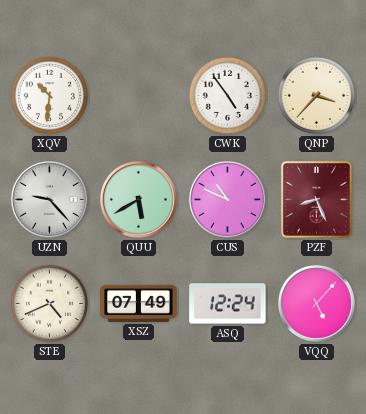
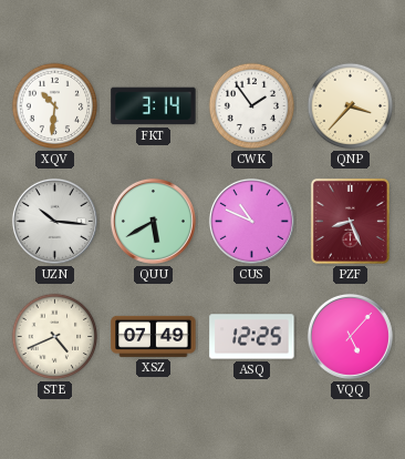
FKT: none -> 3:14
CWK: 4:54 -> 1:54
UZN: 9:23 -> 10:16
ASQ: 12:24 -> 12:25
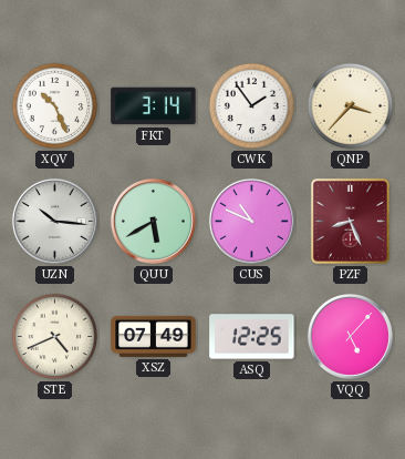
XQV: 10:31 -> 10:26
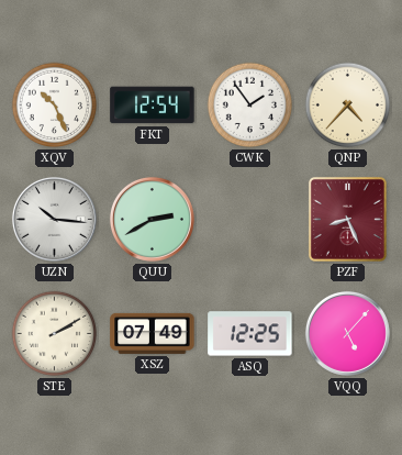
FKT: 3:14 -> 12:54
QNP: 3:37 -> 4:37
QUU: 5:40 -> 2:40
CUS: 10:49 -> none
STE: 4:41 -> 2:10
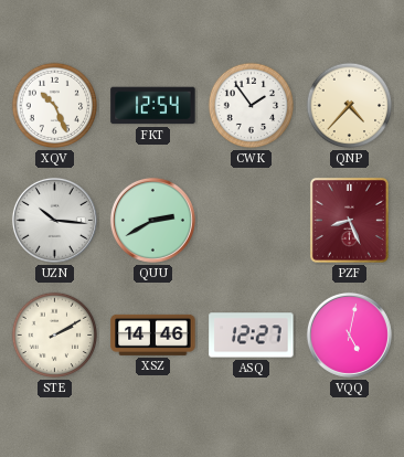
XSZ: 07:49 -> 14:46
ASQ: 12:25 -> 12:27
VQQ: 5:07 -> 5:02
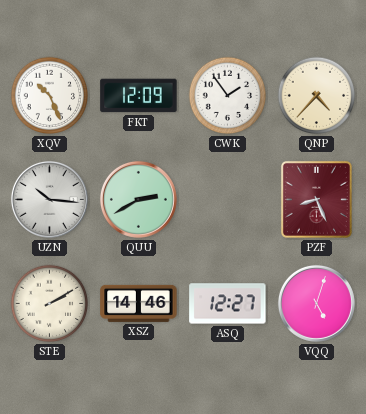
FKT: 12:54 -> 12:09
VQQ: 5:02 -> 5:03
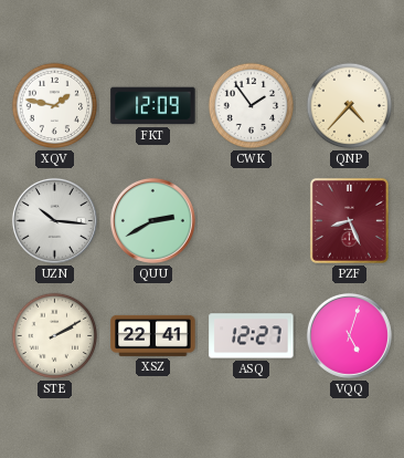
XQV: 10:26 -> 1:47
XSZ: 14:46 -> 22:41
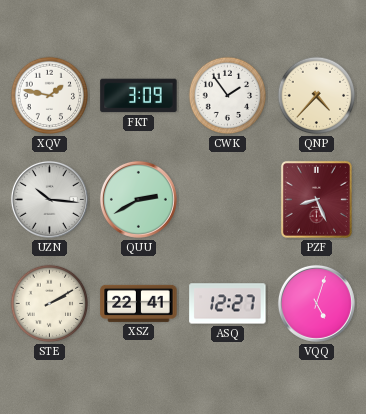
FKT: 12:09 -> 3:09
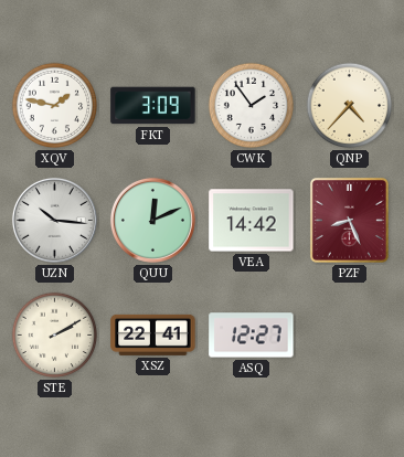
QUU: 2:40 -> 12:11
VEA: none -> 14:42
VQQ: 5:03 -> none
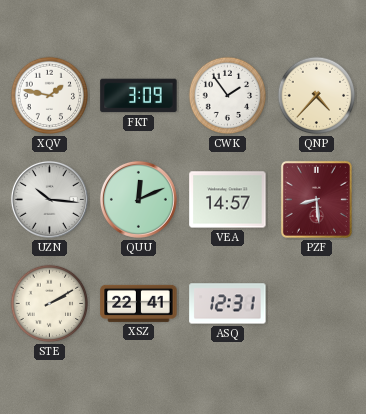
VEA: 14:42 -> 14:57
PZF: 8:26 -> 8:29
ASQ: 12:27 -> 12:31
